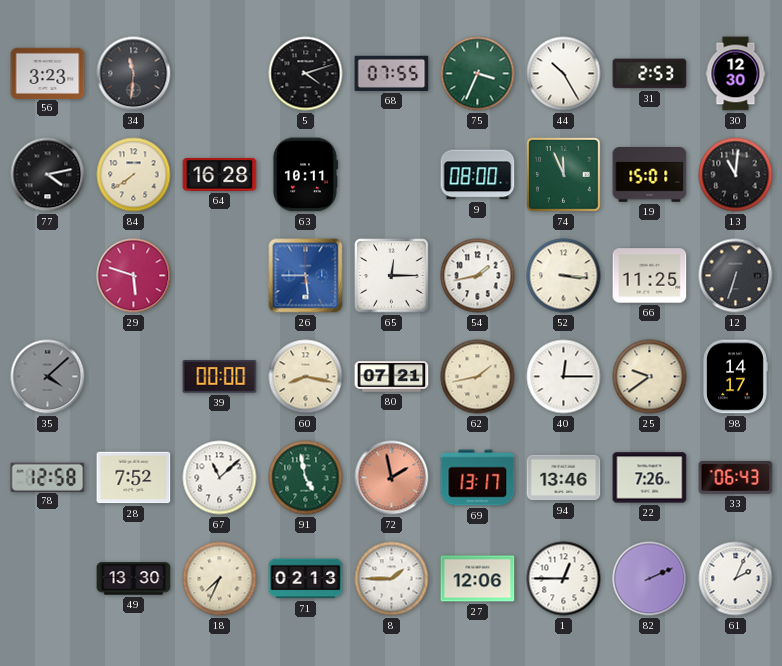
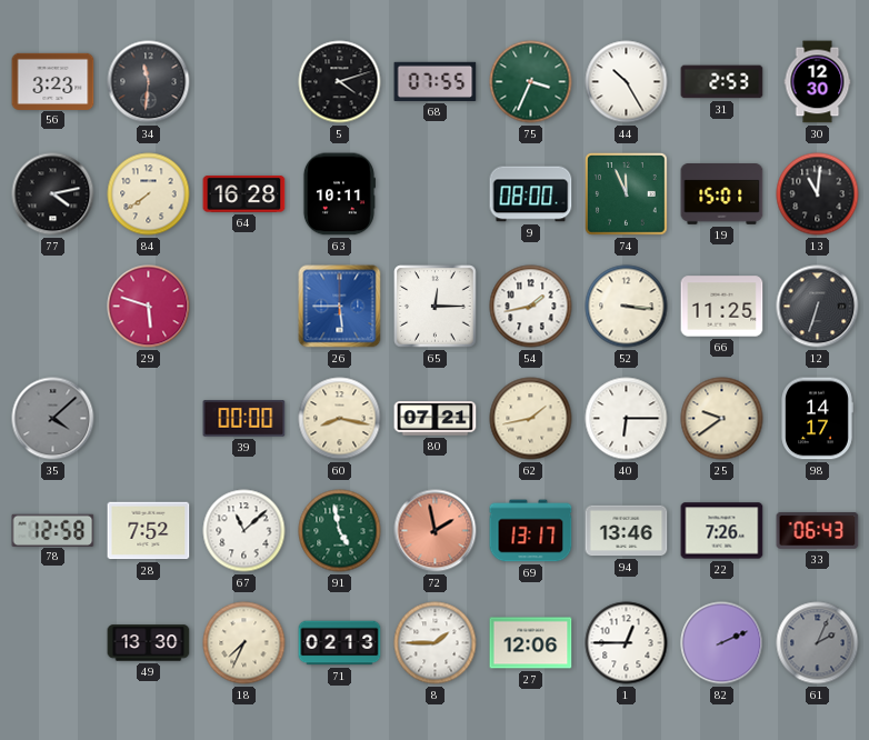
40: 12:15 -> 6:15
61 dial: white -> grey
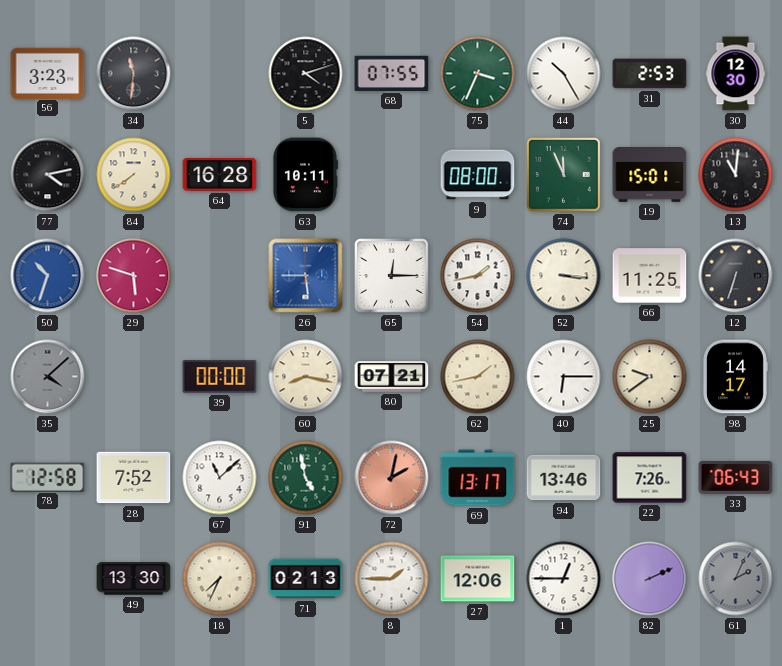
50: none -> 10:33
72: 1:58 -> 2:02
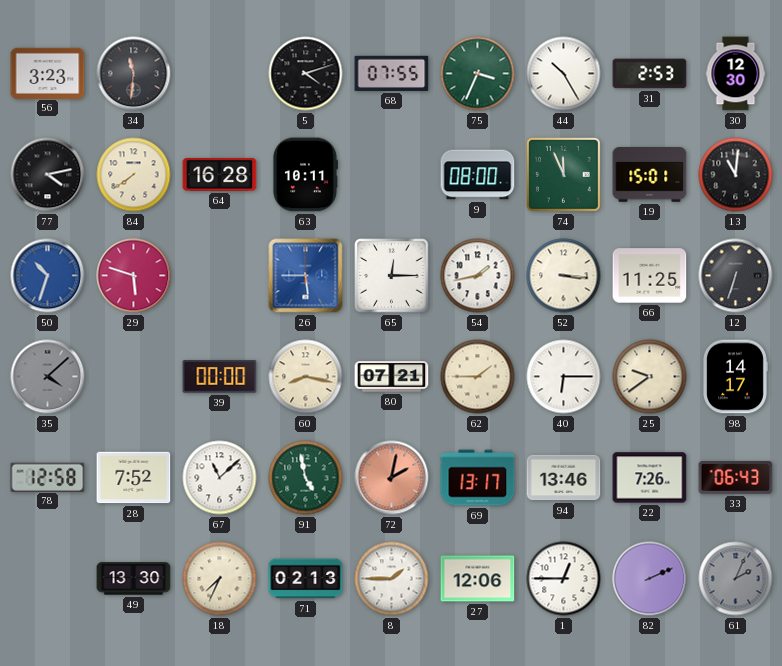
62: 1:43 -> 1:45
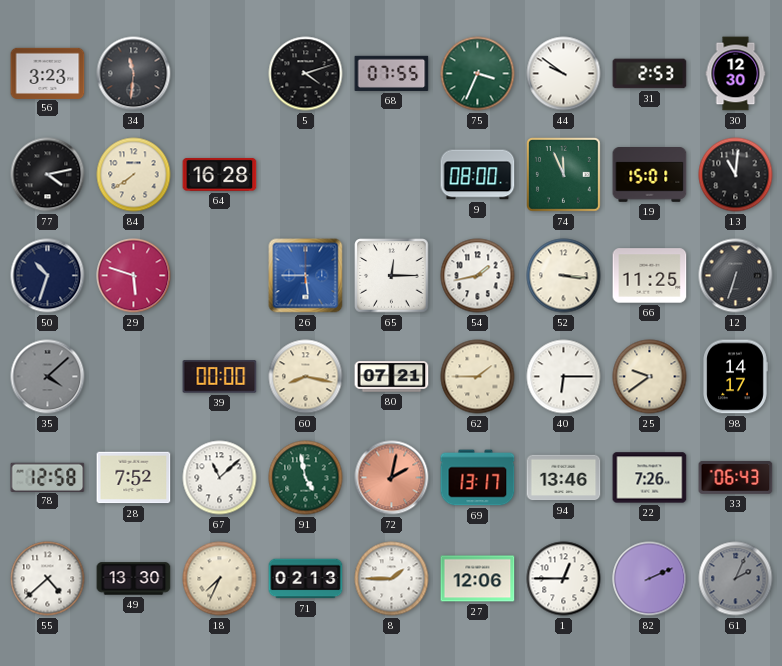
44: 10:25 -> 9:51
63: 10:11 -> none
50 dial: blue -> navy
55: none -> 4:38
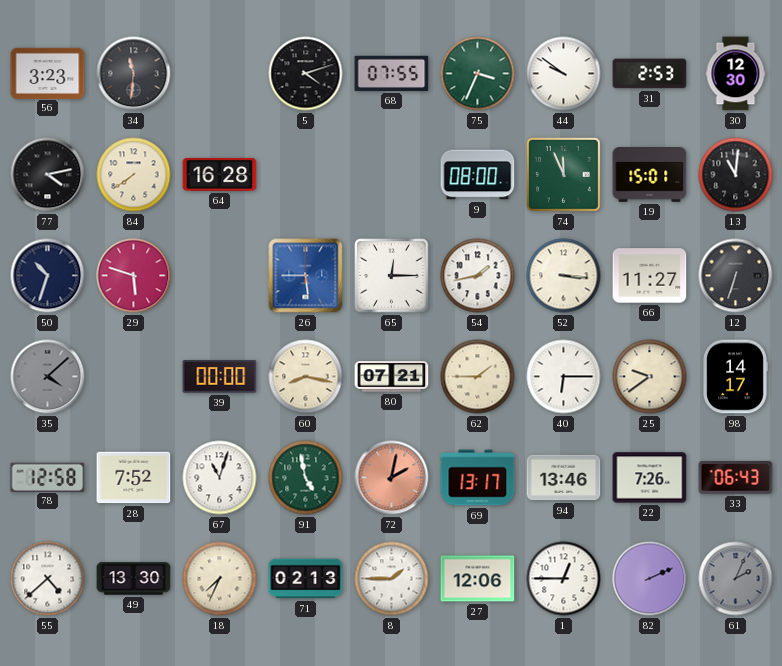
66: 11:25 -> 11:27
67: 11:08 -> 11:03
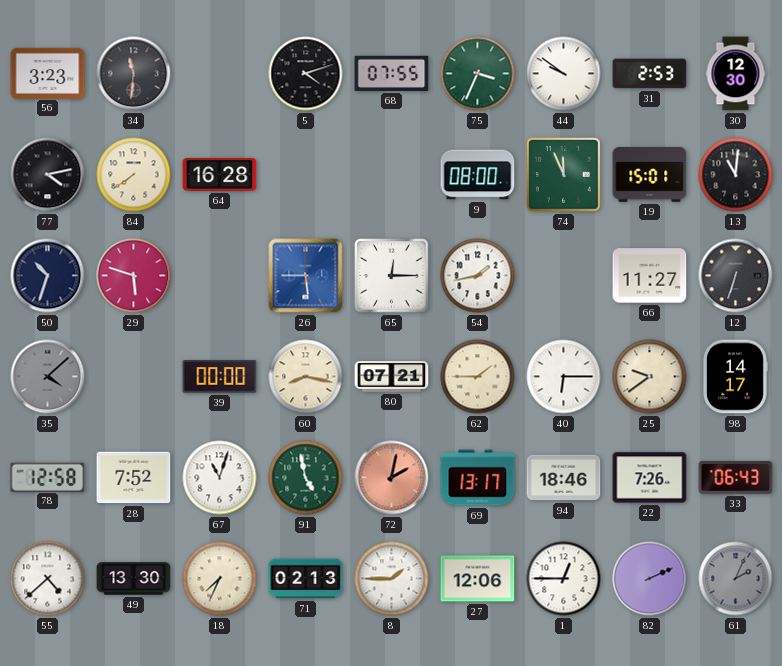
52: 3:16 -> none
94: 13:46 -> 18:46
